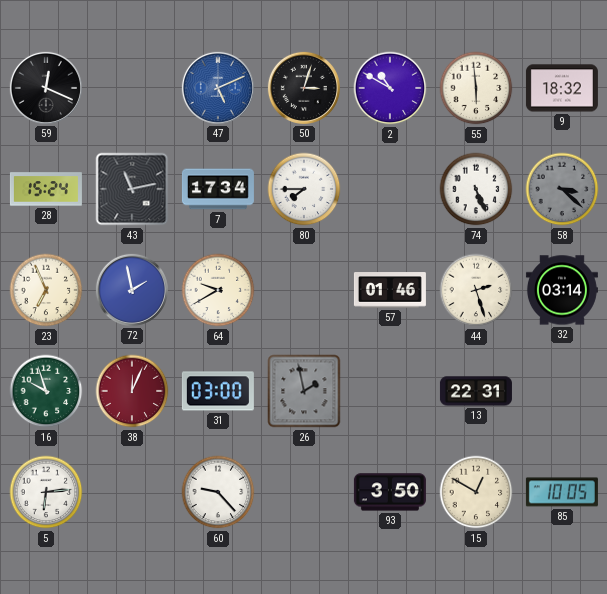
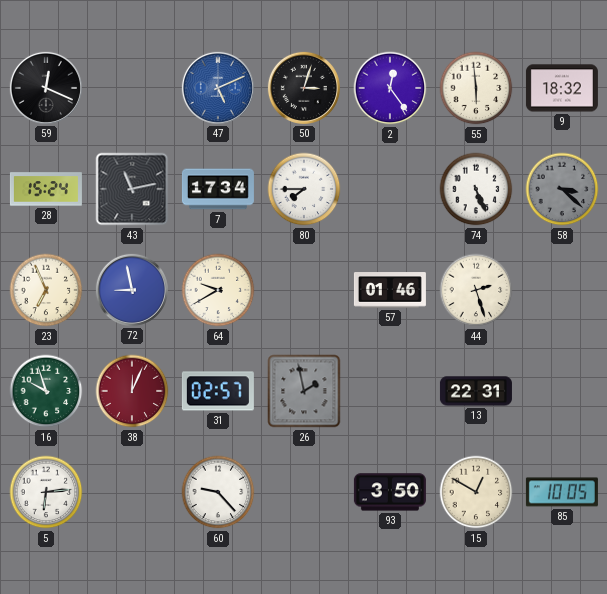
2: 10:50 -> 12:24
72: 1:58 -> 8:58
32: 03:14 -> none
31: 03:00 -> 02:57
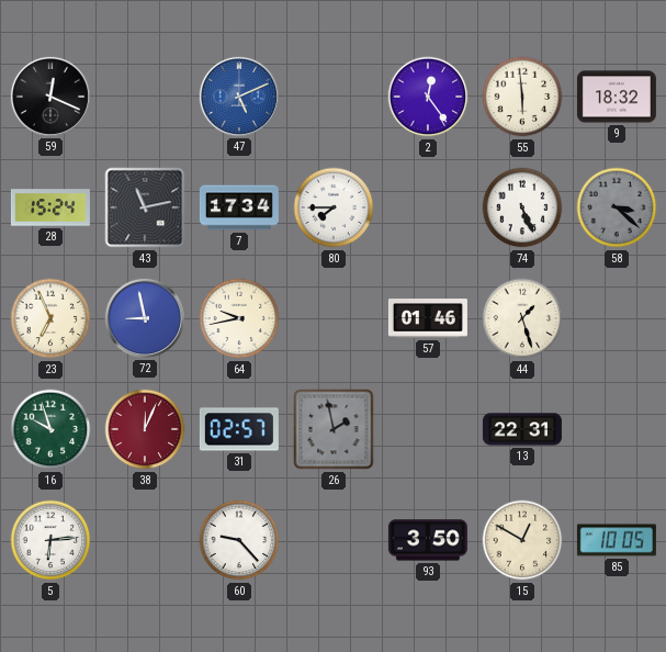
50: 3:03 -> none
64: 9:40 -> 9:43
44: 2:27 -> 1:27
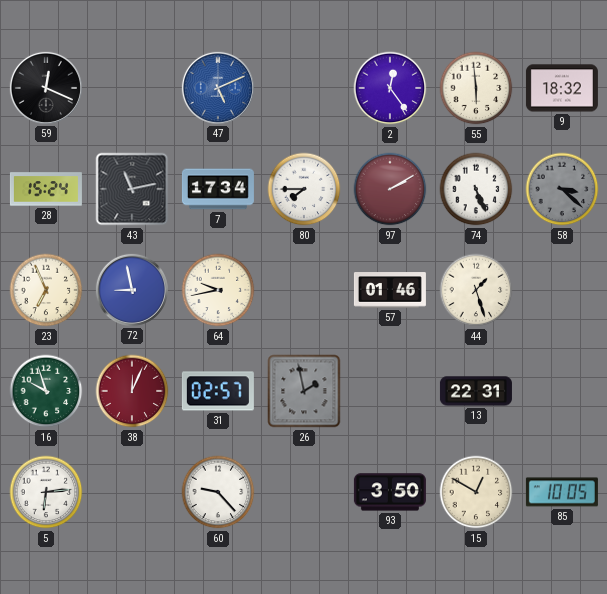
97: none -> 2:10
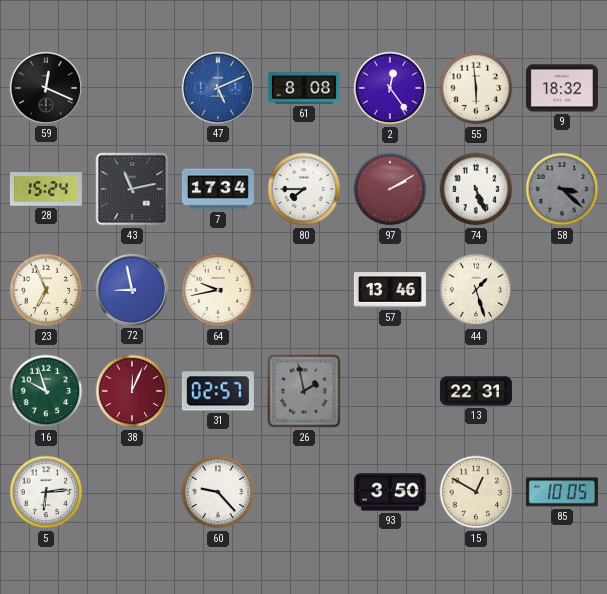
61: none -> 8:08
57: 01:46 -> 13:46
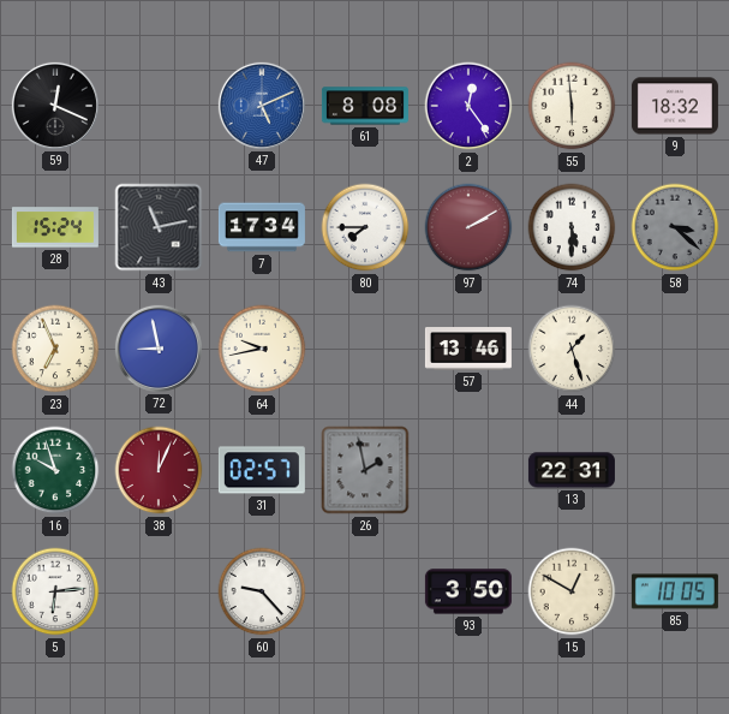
74: 5:26 -> 5:30
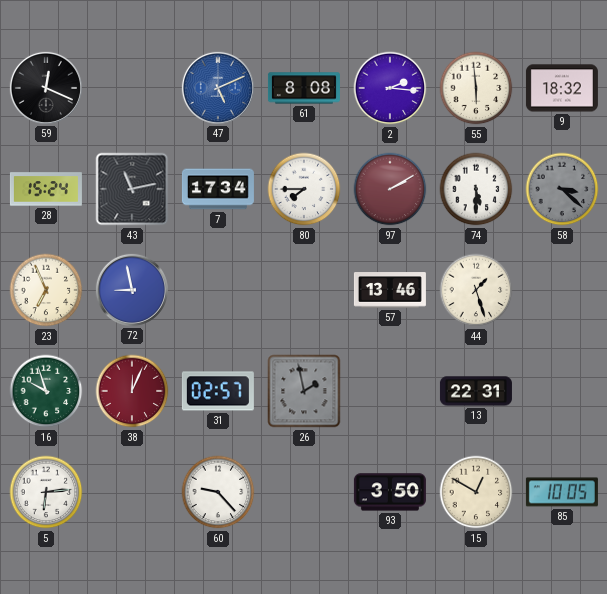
2: 12:24 -> 2:16
64: 9:43 -> none
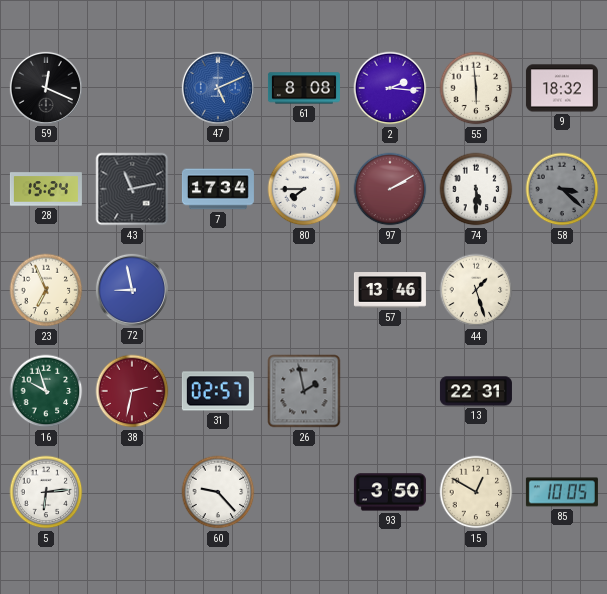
38: 12:04 -> 2:32
